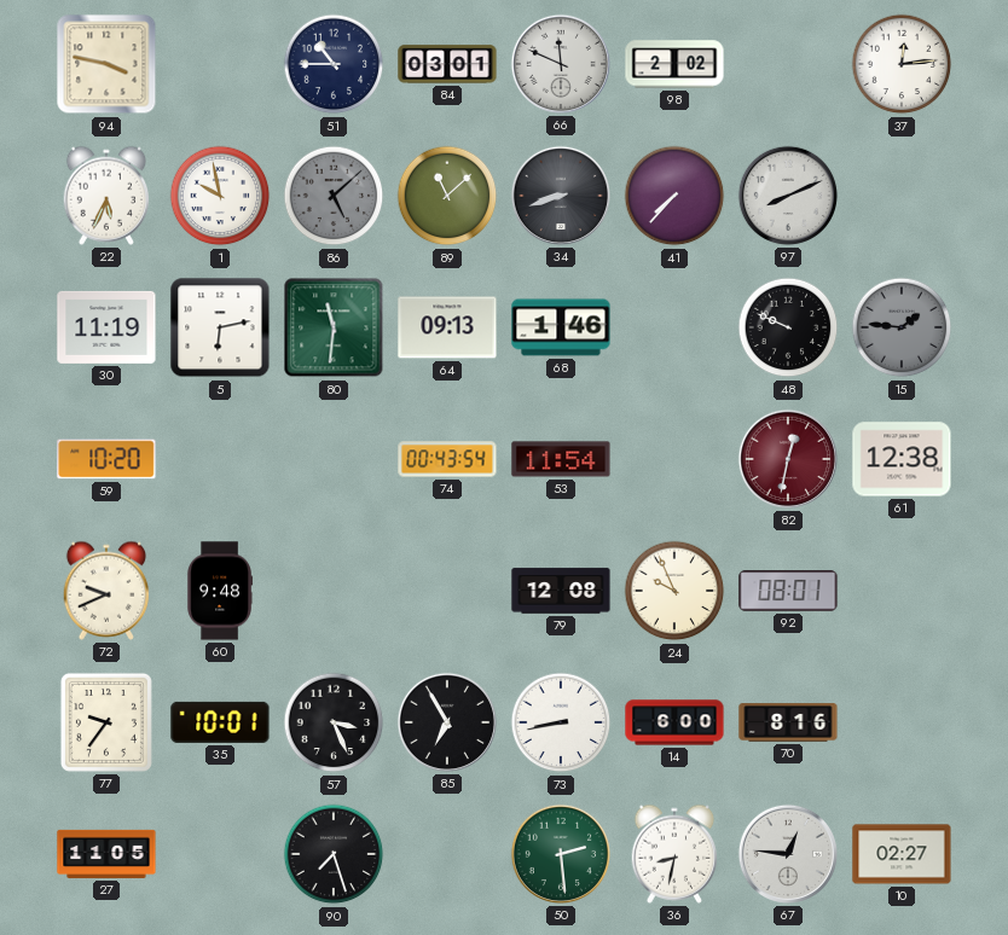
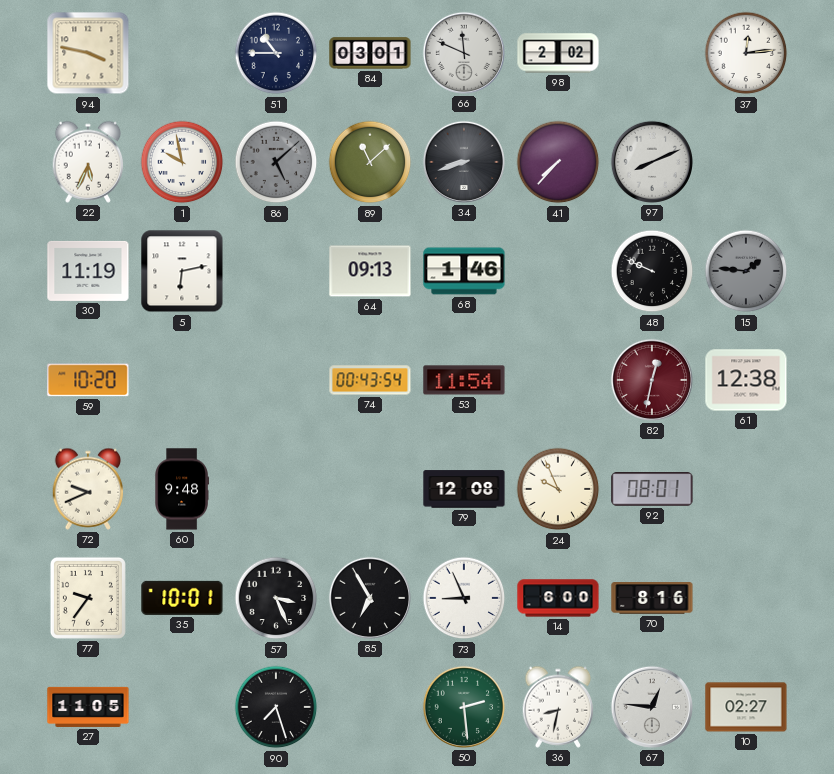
80: 11:31 -> none
73: 8:43 -> 8:56
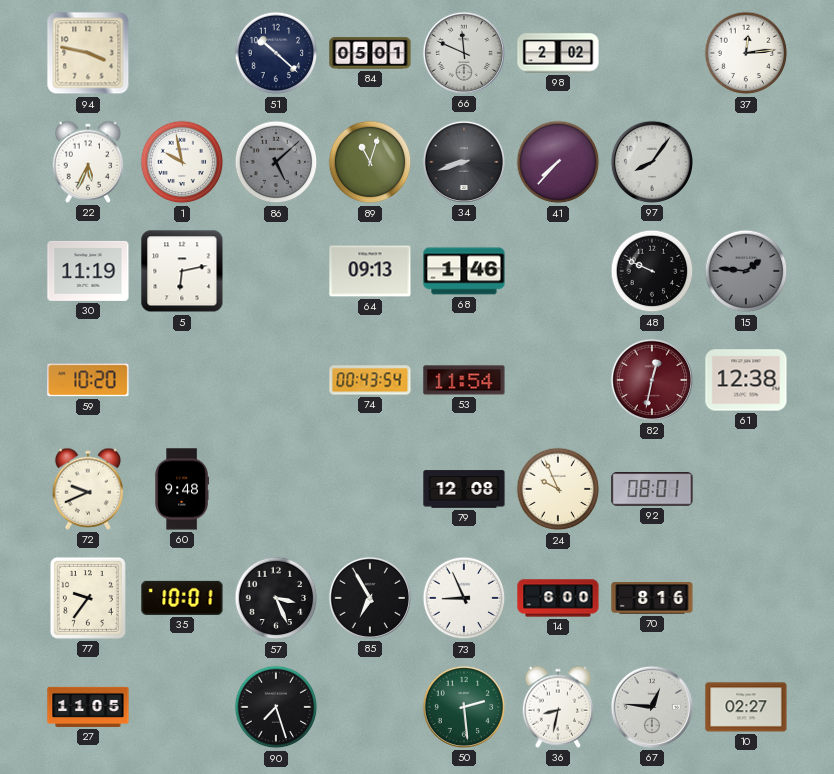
51: 10:45 -> 10:22
84: 03:01 -> 05:01
89: 11:08 -> 11:03
97: 8:11 -> 8:06
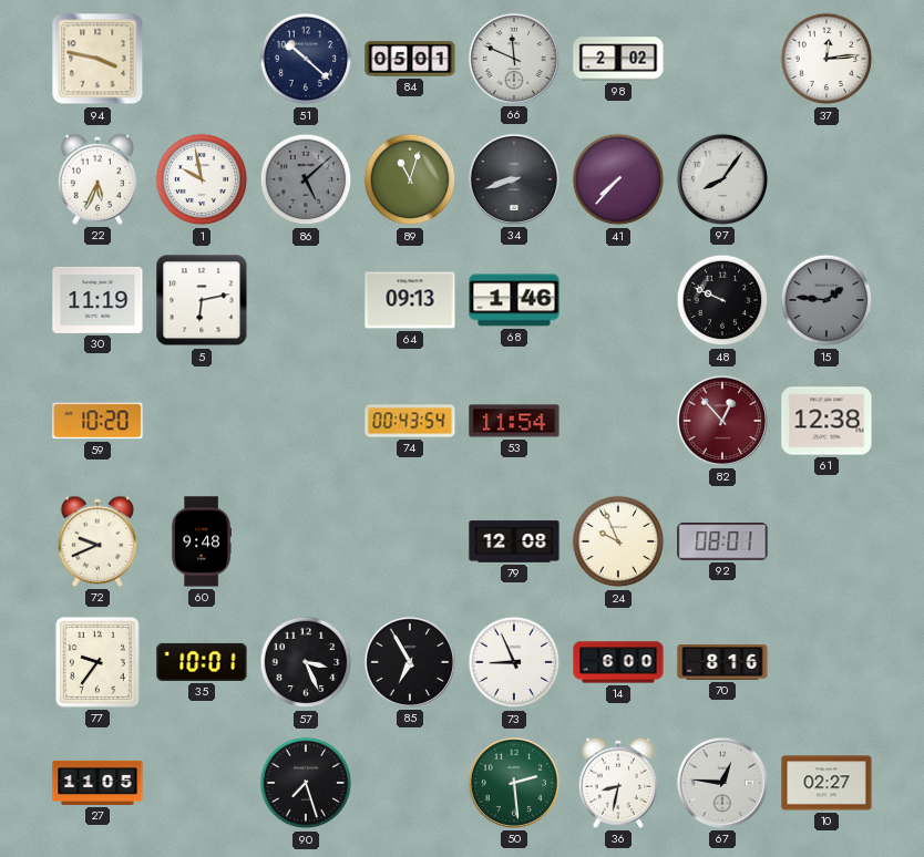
82: 12:32 -> 12:53
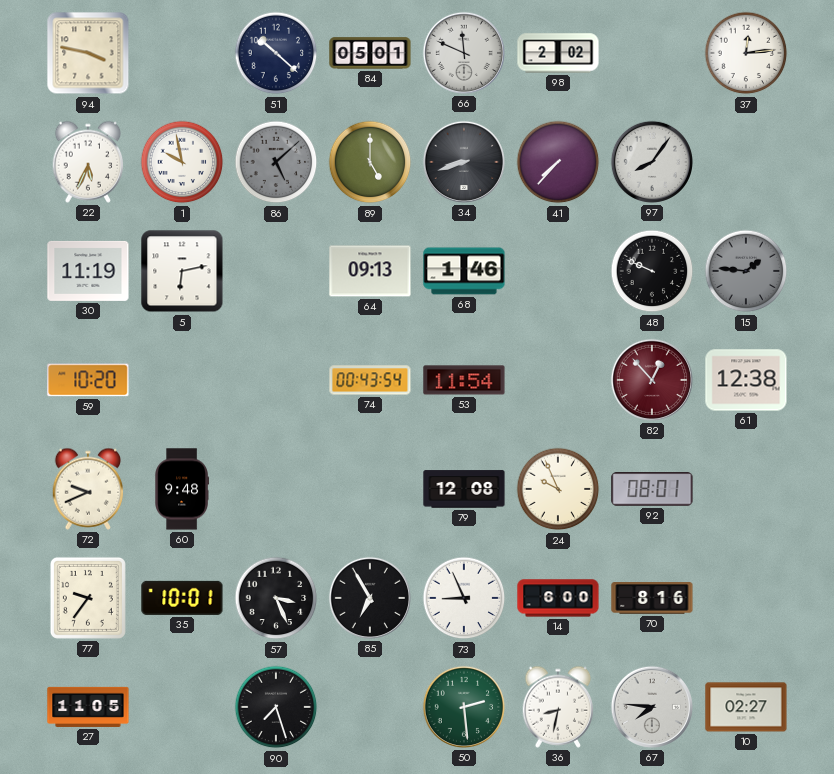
89: 11:03 -> 5:00
67: 12:46 -> 7:46
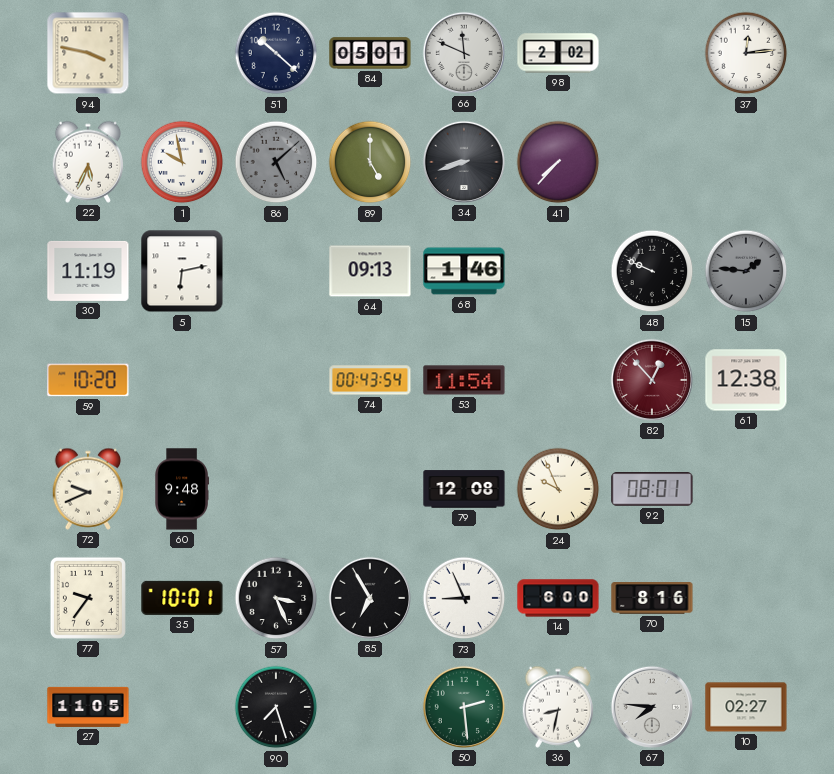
97: 8:06 -> none
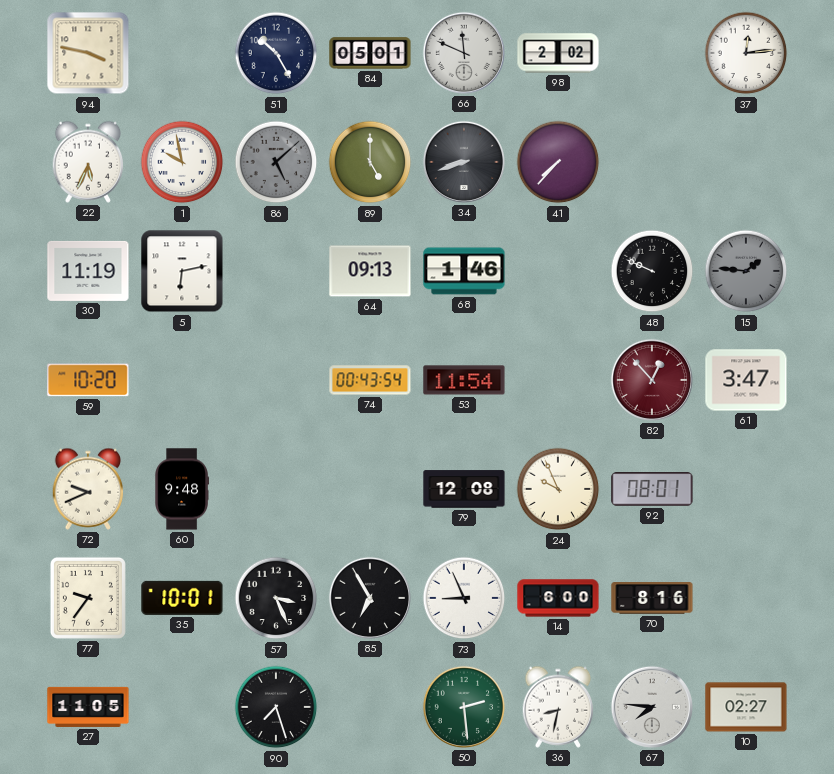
51: 10:22 -> 10:25
61: 12:38 -> 3:47
